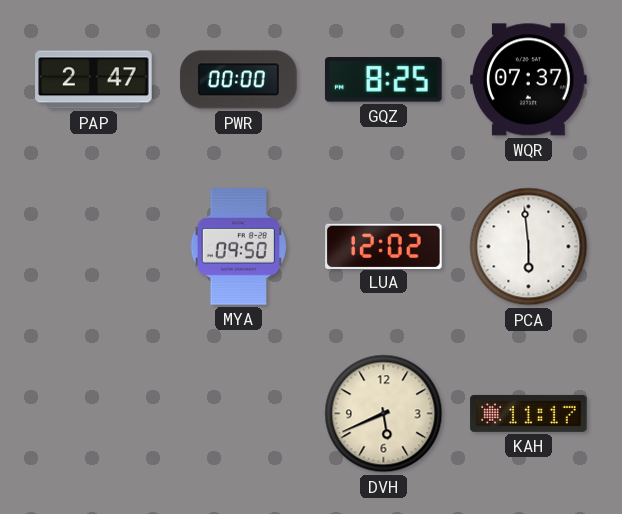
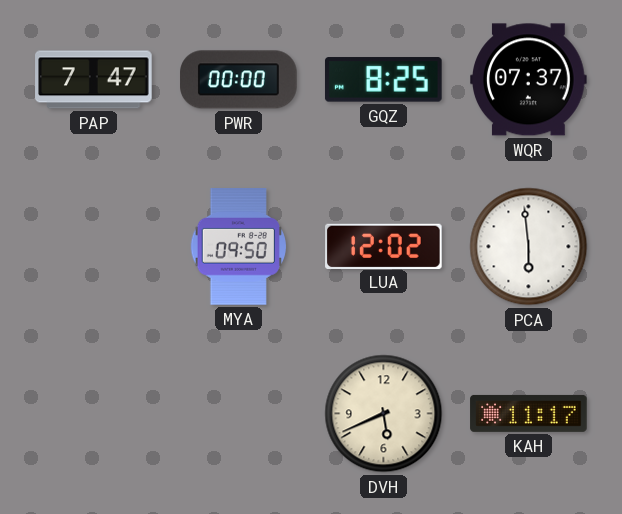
PAP: 2:47 -> 7:47
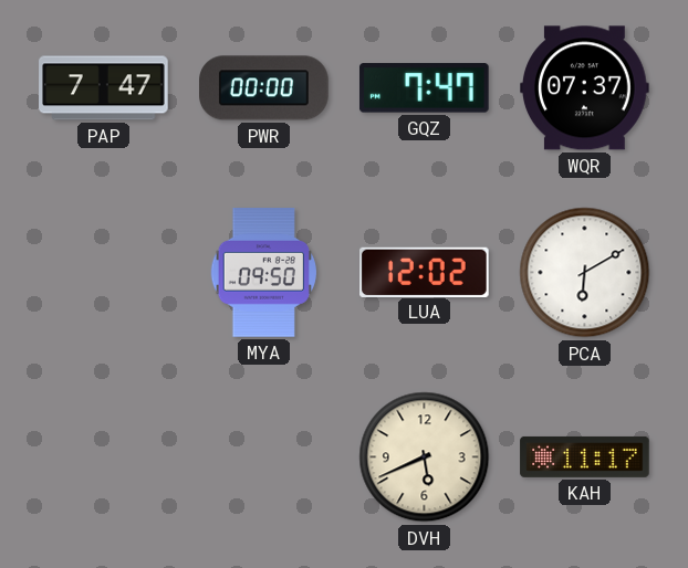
GQZ: 8:25 -> 7:47
PCA: 5:59 -> 6:10
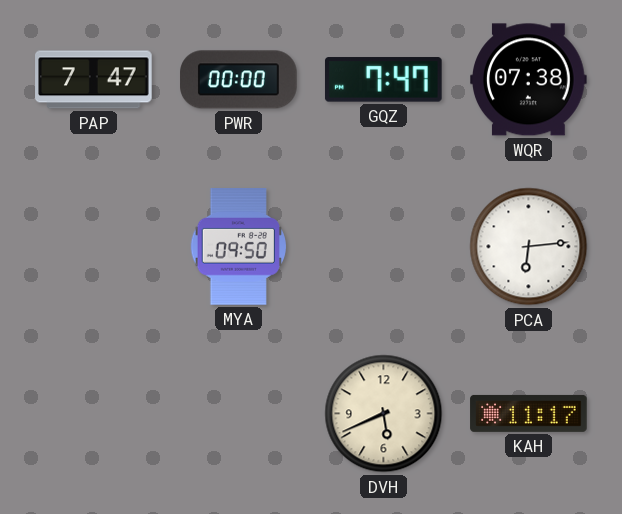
WQR: 07:37 -> 07:38
LUA: 12:02 -> none
PCA: 6:10 -> 6:14
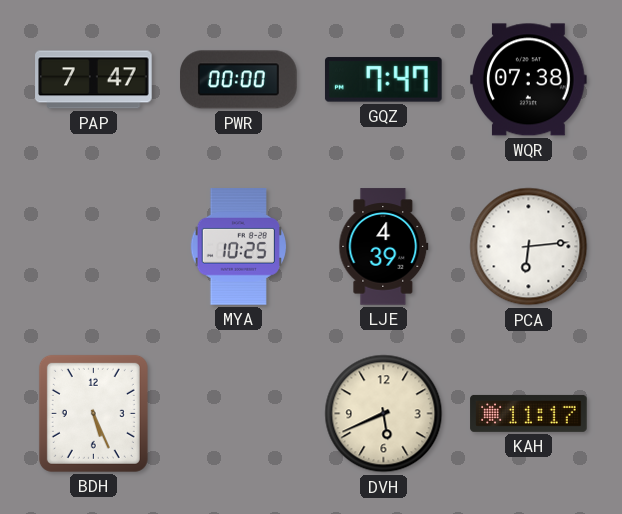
MYA: 09:50 -> 10:25
LJE: none -> 4:39
BDH: none -> 5:26
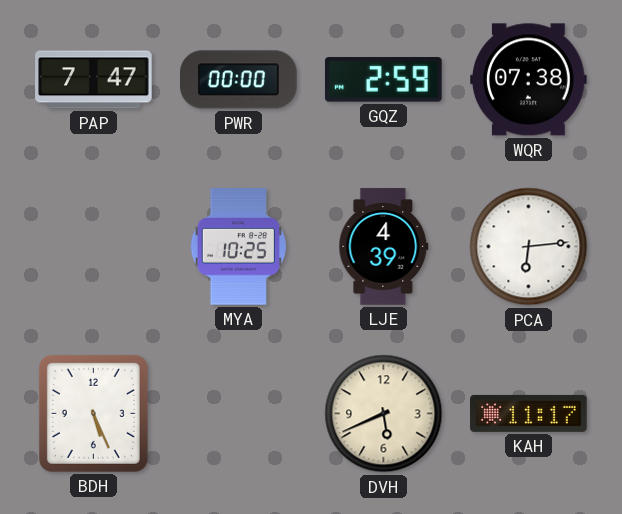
GQZ: 7:47 -> 2:59
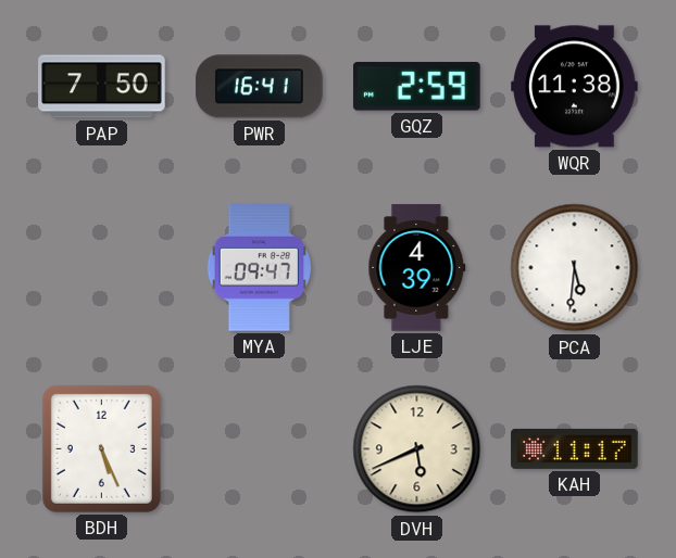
PAP: 7:47 -> 7:50
PWR: 00:00 -> 16:41
WQR: 07:38 -> 11:38
MYA: 10:25 -> 09:47
PCA: 6:14 -> 5:31
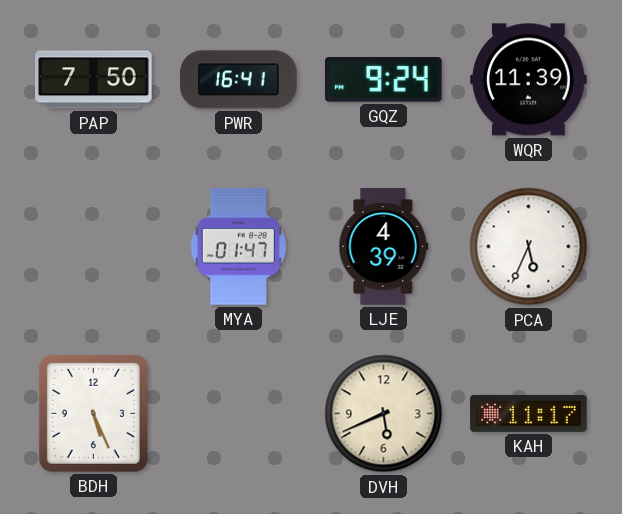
GQZ: 2:59 -> 9:24
WQR: 11:38 -> 11:39
MYA: 09:47 -> 01:47
PCA: 5:31 -> 5:34
